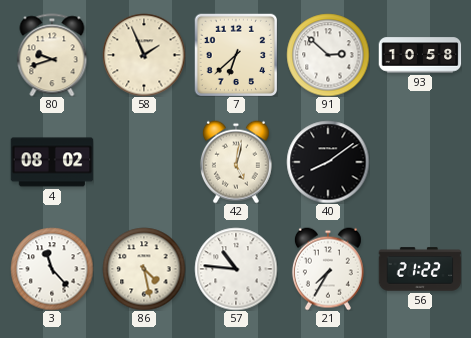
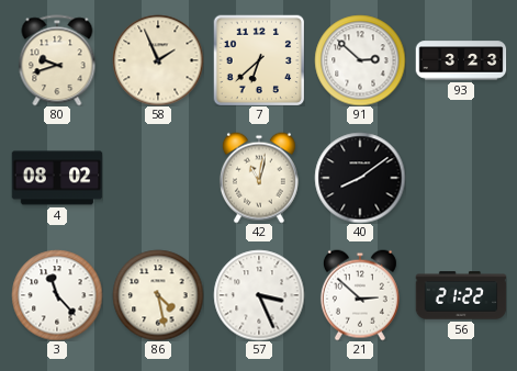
93: 10:58 -> 3:23
42: 5:02 -> 11:02
57: 10:46 -> 3:26
21: 7:35 -> 2:52
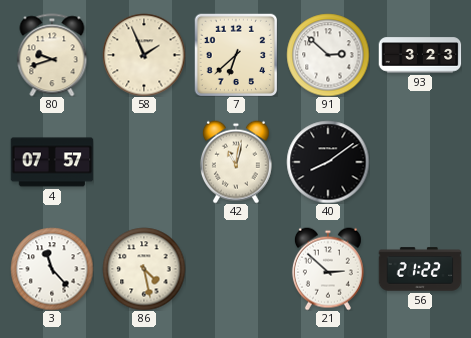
4: 08:02 -> 07:57
57: 3:26 -> none
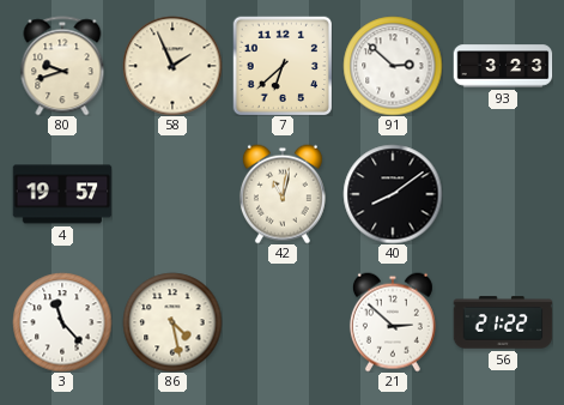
4: 07:57 -> 19:57
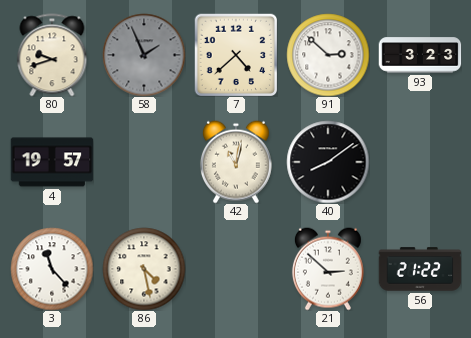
58 dial: cream -> grey
7: 6:38 -> 4:38
